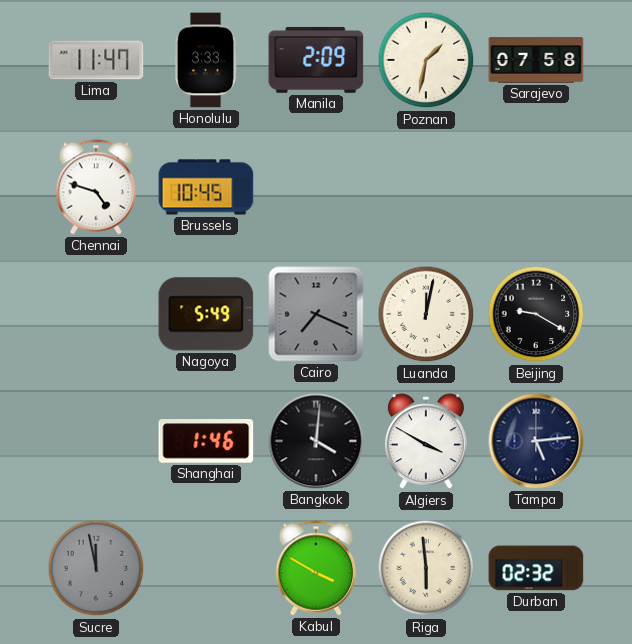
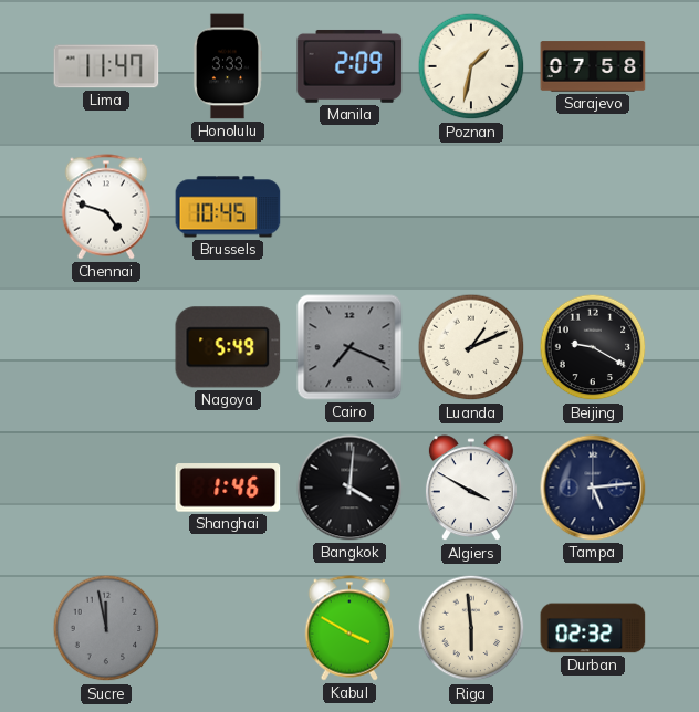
Luanda: 12:02 -> 1:11
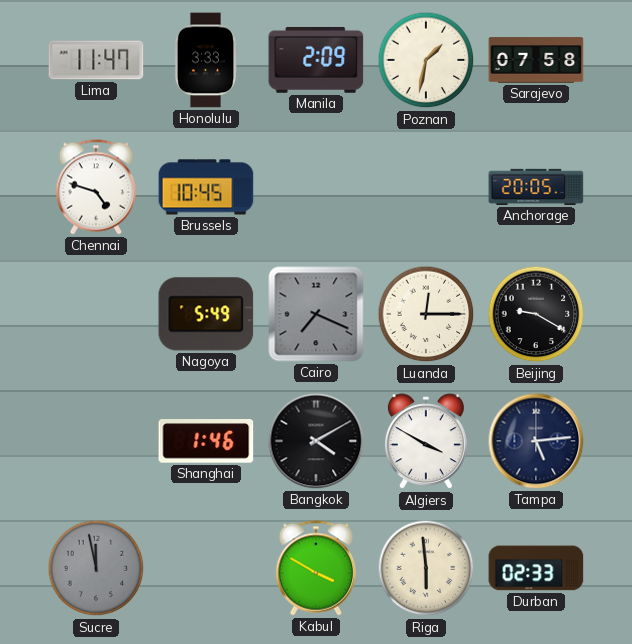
Anchorage: none -> 20:05
Luanda: 1:11 -> 12:15
Bangkok: 4:01 -> 4:10
Durban: 02:32 -> 02:33
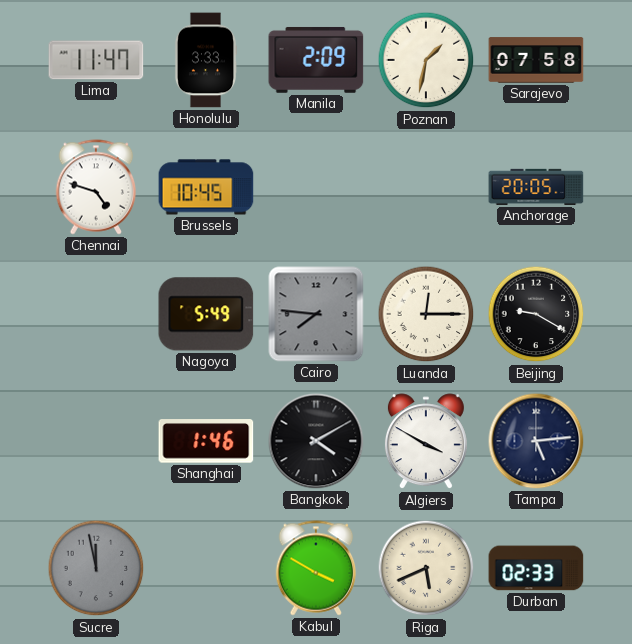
Cairo: 7:19 -> 7:46
Riga: 5:59 -> 5:41
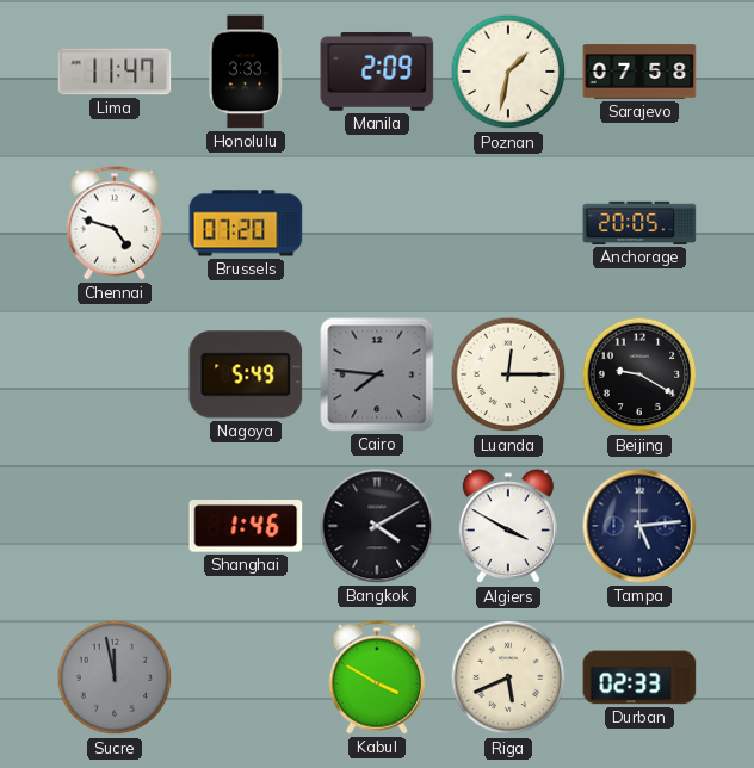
Brussels: 10:45 -> 07:20
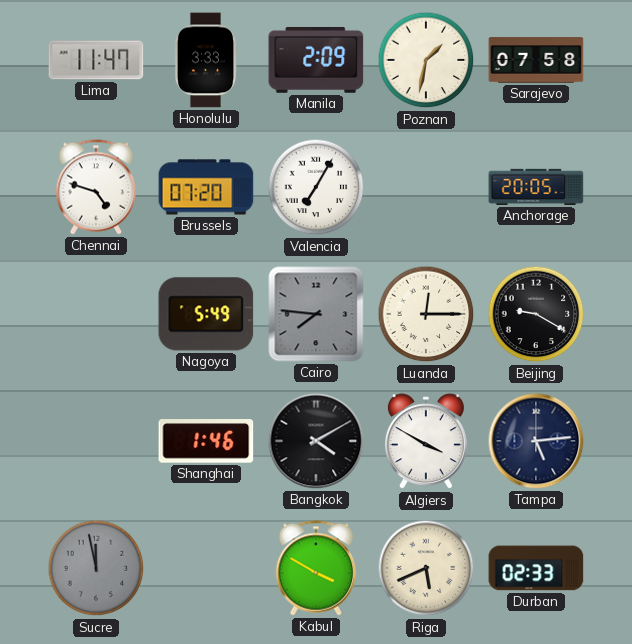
Valencia: none -> 7:05
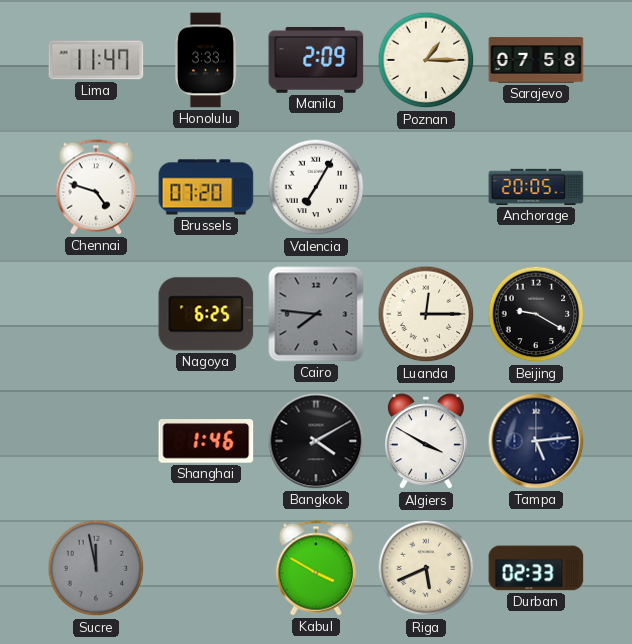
Poznan: 1:32 -> 1:15
Nagoya: 5:49 -> 6:25
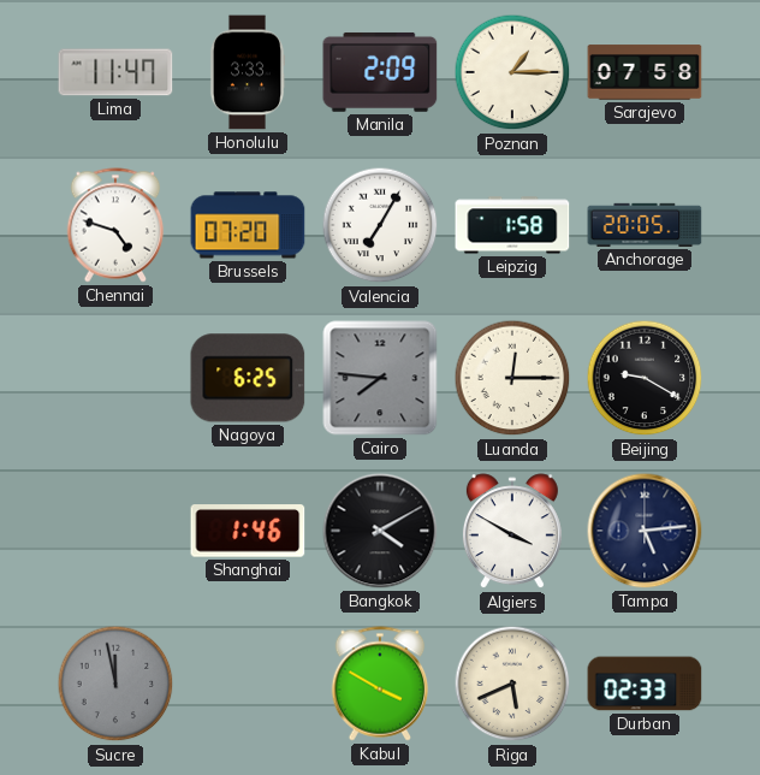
Leipzig: none -> 1:58
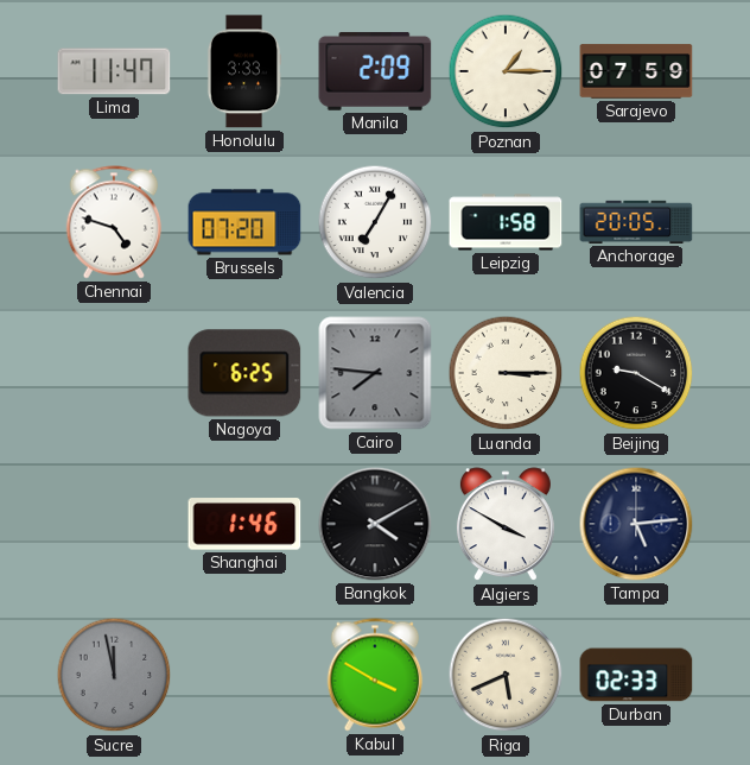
Sarajevo: 07:58 -> 07:59
Luanda: 12:15 -> 3:15
